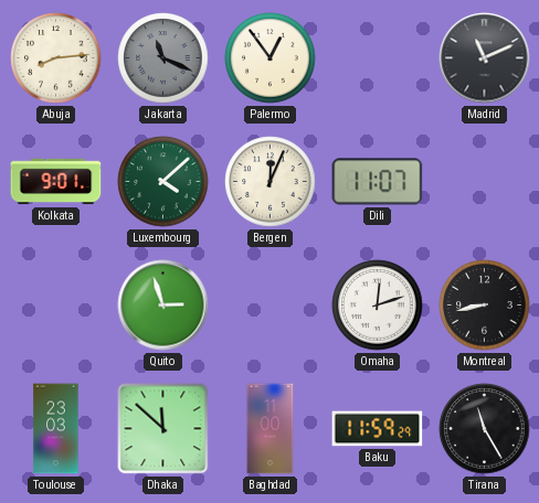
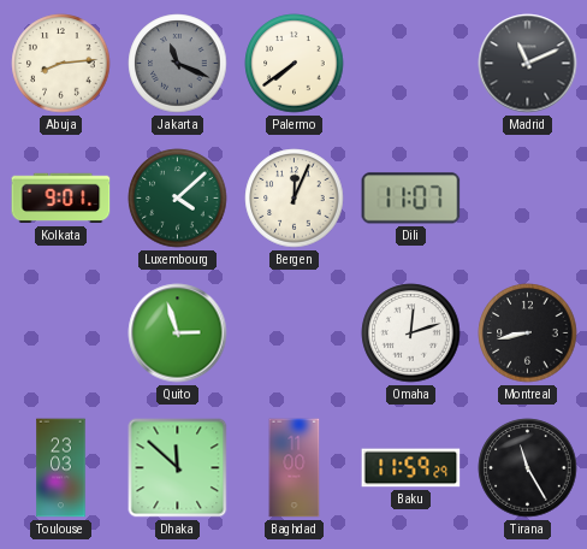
Palermo: 12:54 -> 7:39
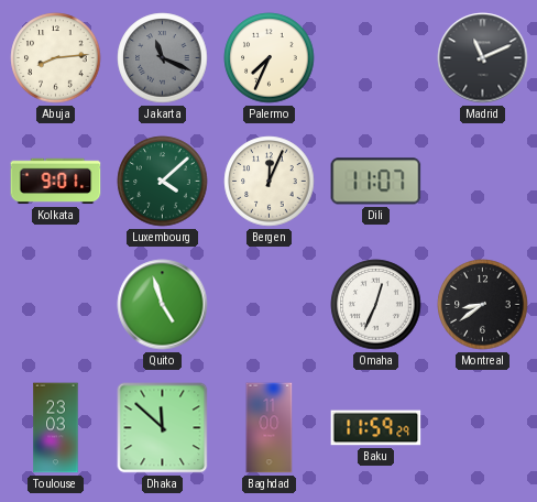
Palermo: 7:39 -> 7:34
Quito: 2:57 -> 4:57
Omaha: 12:12 -> 12:34
Montreal: 8:43 -> 8:39
Tirana: 11:25 -> none
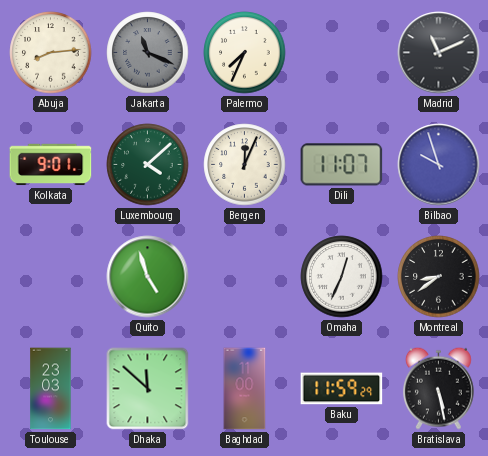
Bilbao: none -> 9:57
Bratislava: none -> 5:28
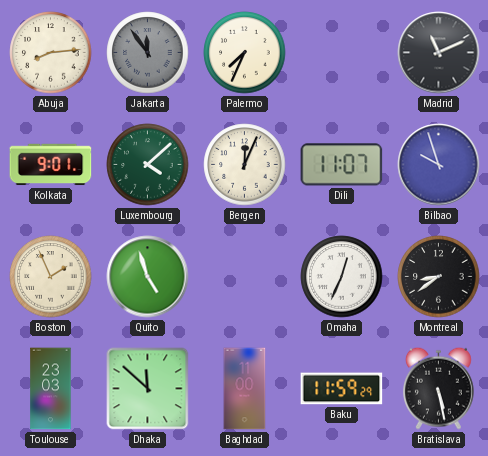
Jakarta: 11:19 -> 11:54
Boston: none -> 1:56
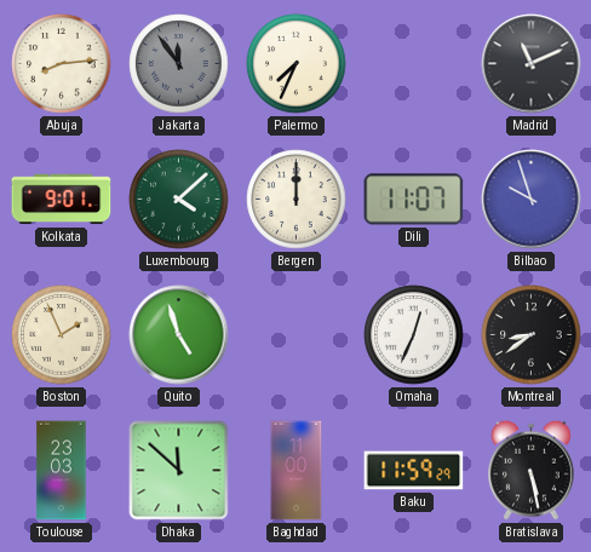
Bergen: 12:04 -> 12:00
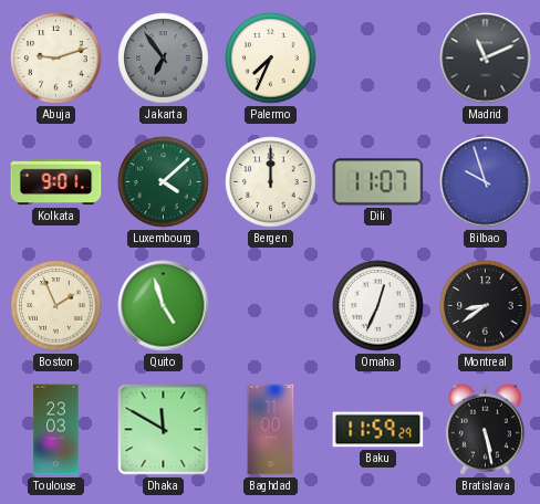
Abuja: 8:14 -> 9:12
Jakarta: 11:54 -> 6:54
Dhaka: 11:52 -> 11:50
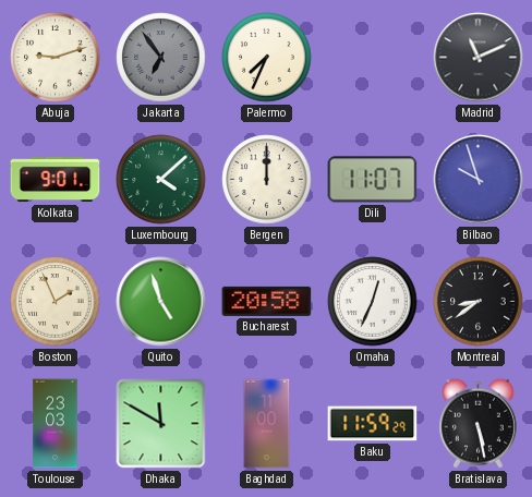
Bucharest: none -> 20:58
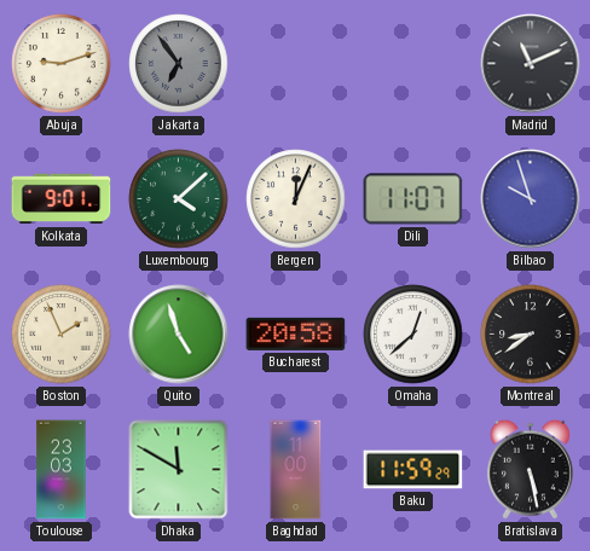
Palermo: 7:34 -> none
Bergen: 12:00 -> 12:04
Omaha: 12:34 -> 12:38
